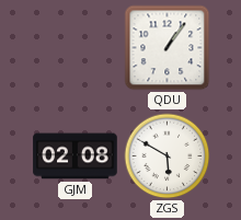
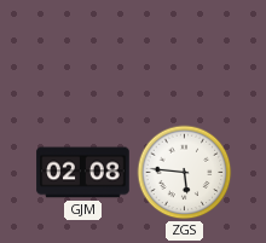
QDU: 1:06 -> none
ZGS: 5:50 -> 5:46
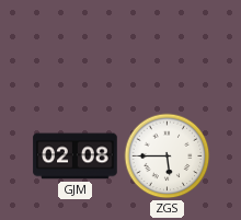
ZGS: 5:46 -> 5:45
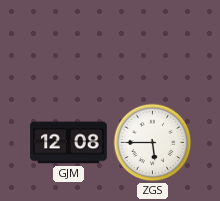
GJM: 02:08 -> 12:08
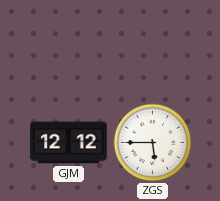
GJM: 12:08 -> 12:12
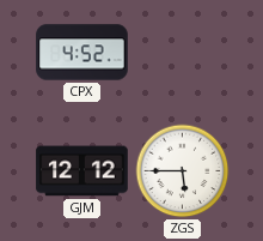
CPX: none -> 4:52
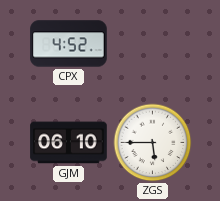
GJM: 12:12 -> 06:10
